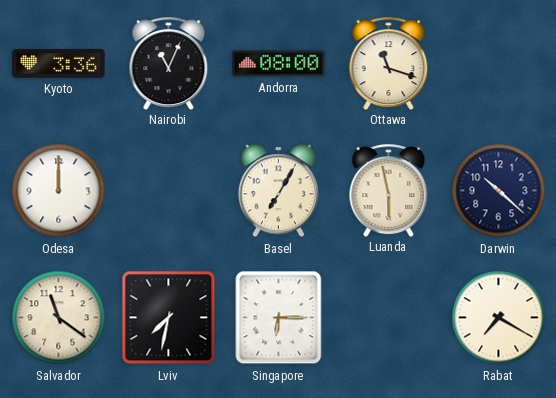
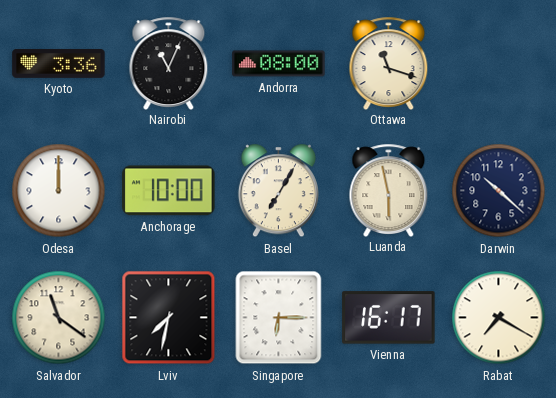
Anchorage: none -> 10:00
Vienna: none -> 16:17
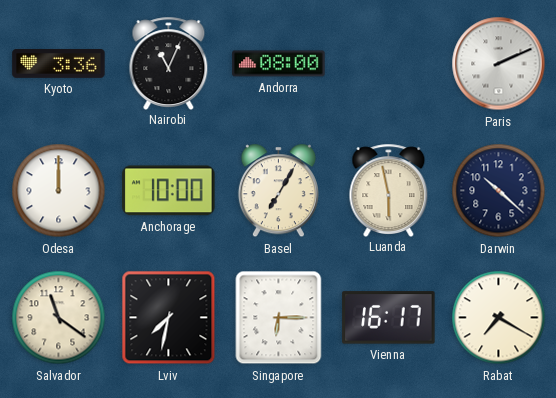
Ottawa: 11:18 -> none
Paris: none -> 2:11
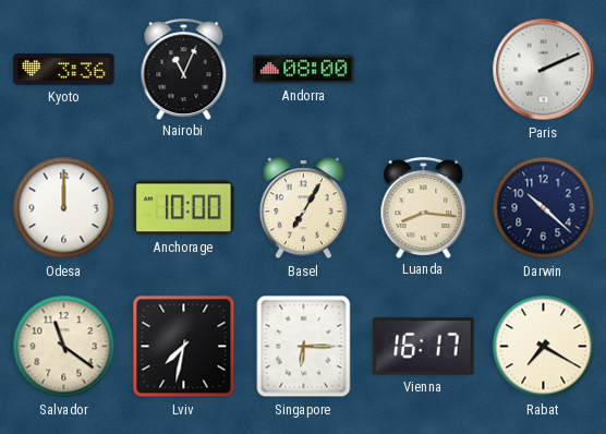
Luanda: 5:58 -> 8:16
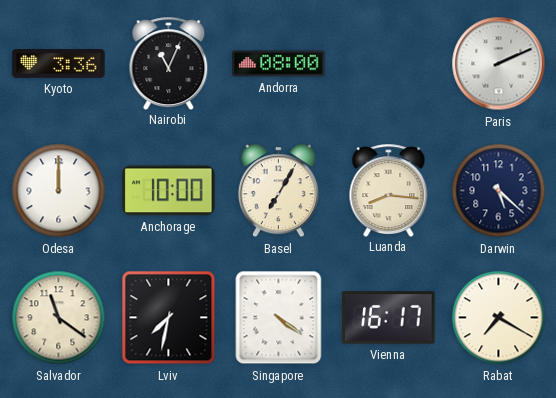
Darwin: 10:22 -> 5:22
Singapore: 6:15 -> 4:21
